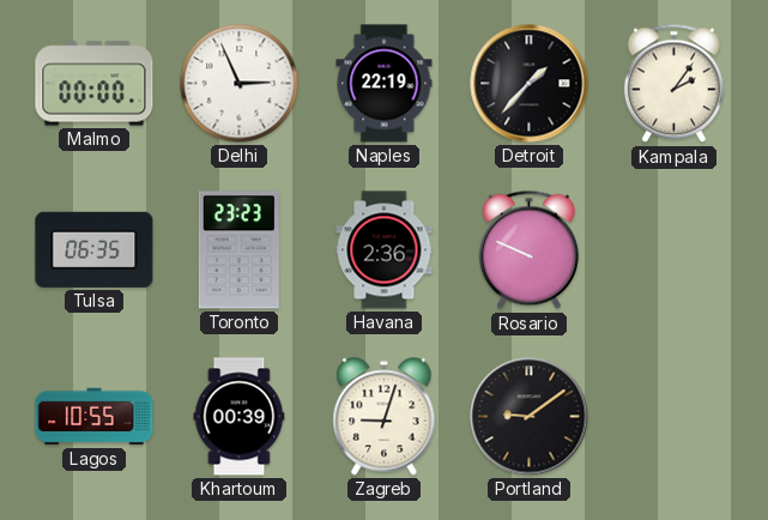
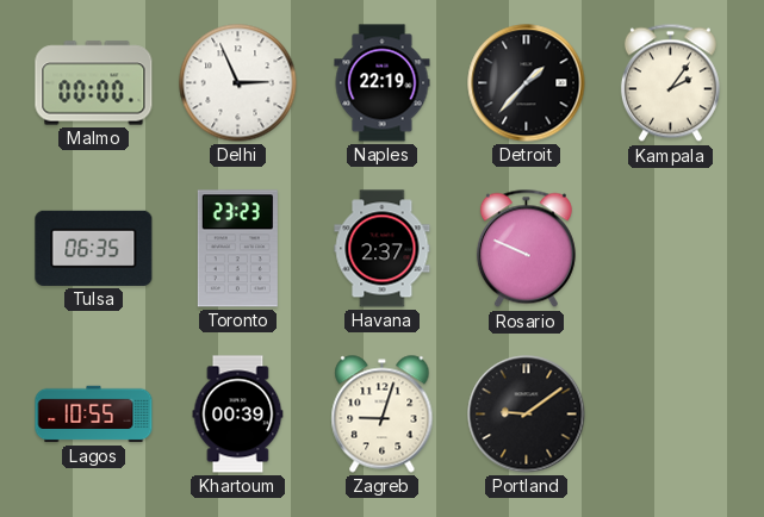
Havana: 2:36 -> 2:37
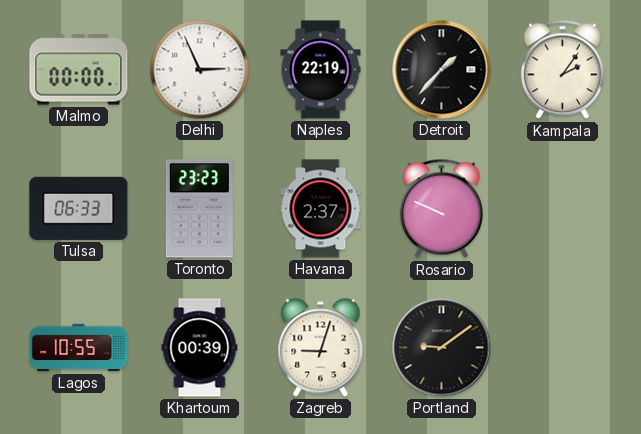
Tulsa: 06:35 -> 06:33
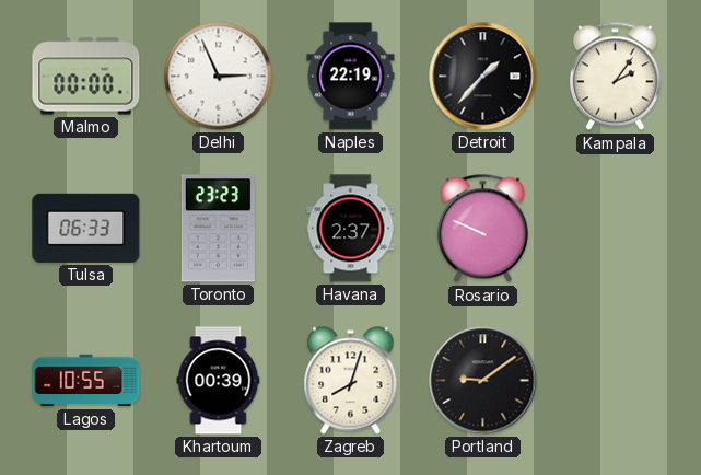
Zagreb: 9:03 -> 8:03
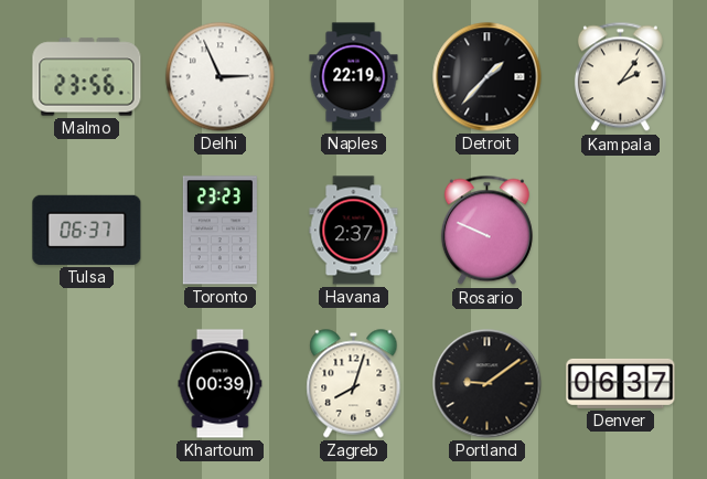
Malmo: 00:00 -> 23:56
Tulsa: 06:33 -> 06:37
Lagos: 10:55 -> none
Denver: none -> 06:37
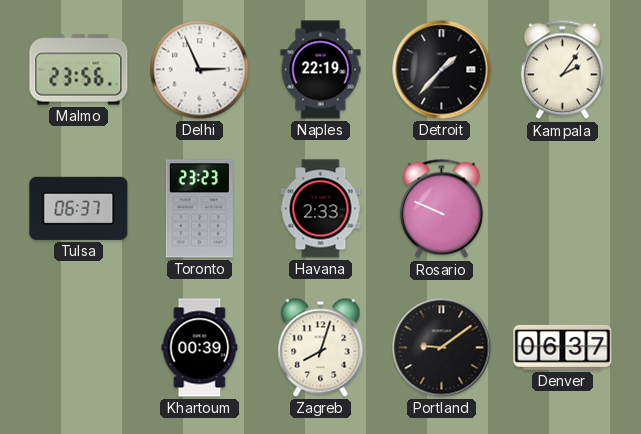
Havana: 2:37 -> 2:33
